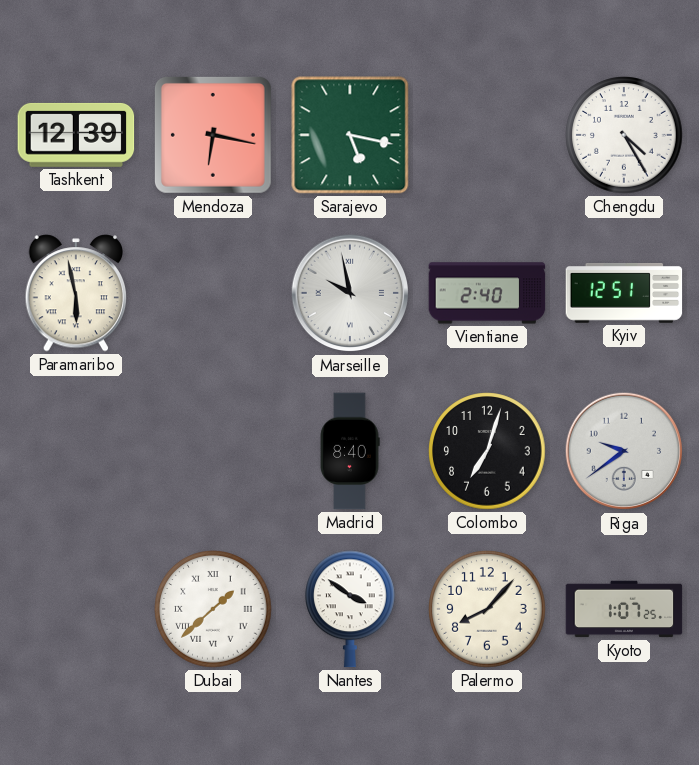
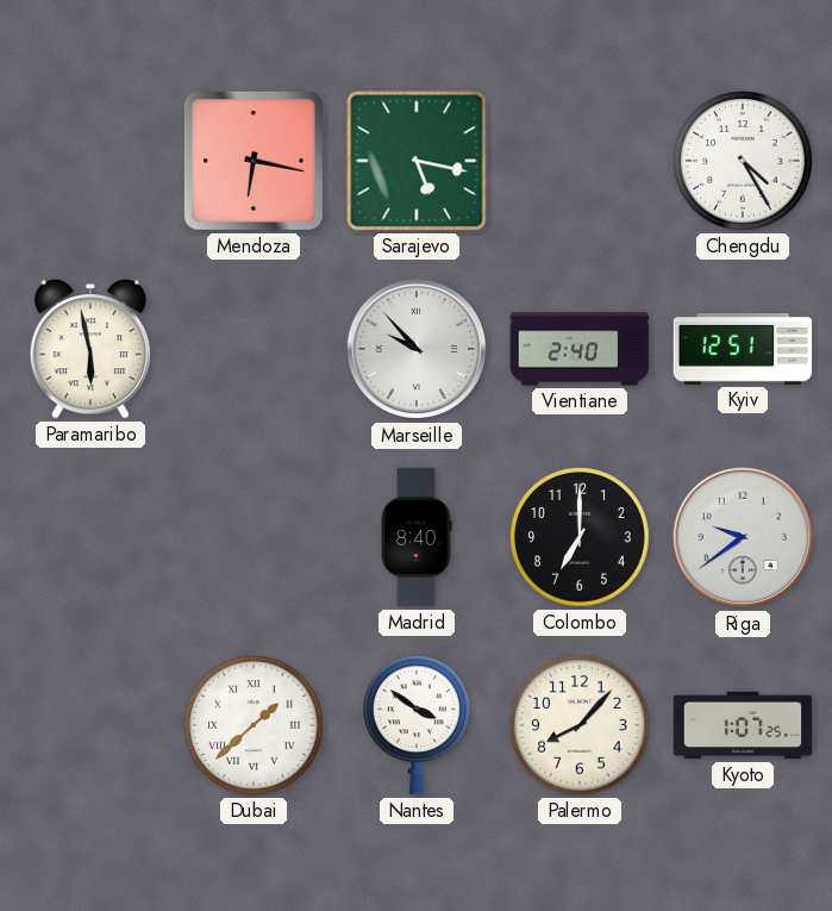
Tashkent: 12:39 -> none
Marseille: 9:58 -> 9:53
Colombo: 7:03 -> 7:00
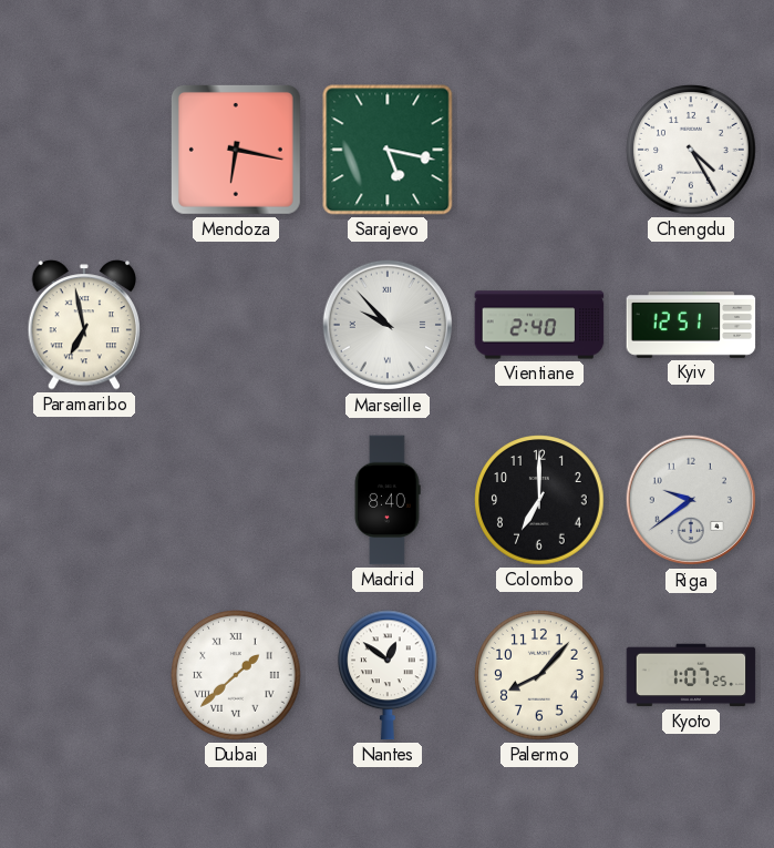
Paramaribo: 5:58 -> 6:58
Nantes: 3:51 -> 12:51
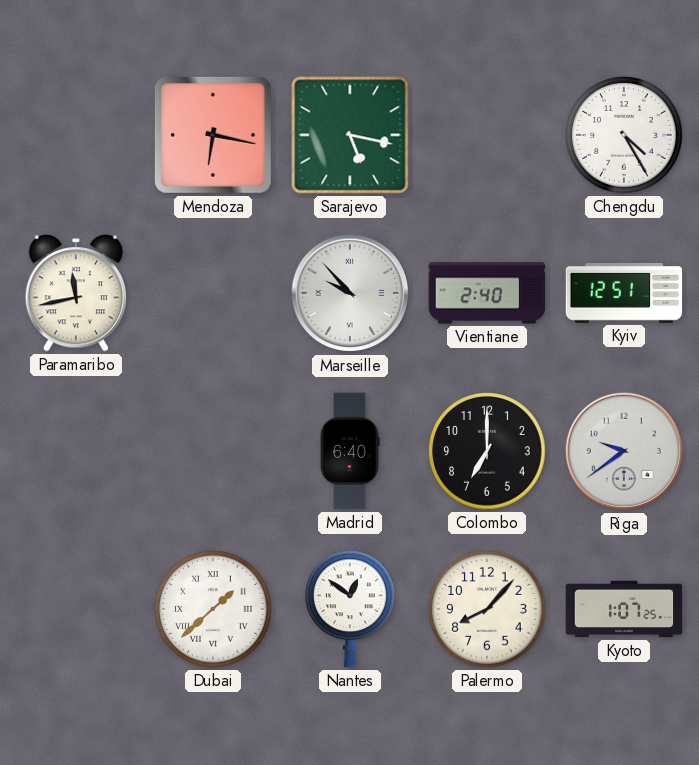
Paramaribo: 6:58 -> 11:43
Madrid: 8:40 -> 6:40
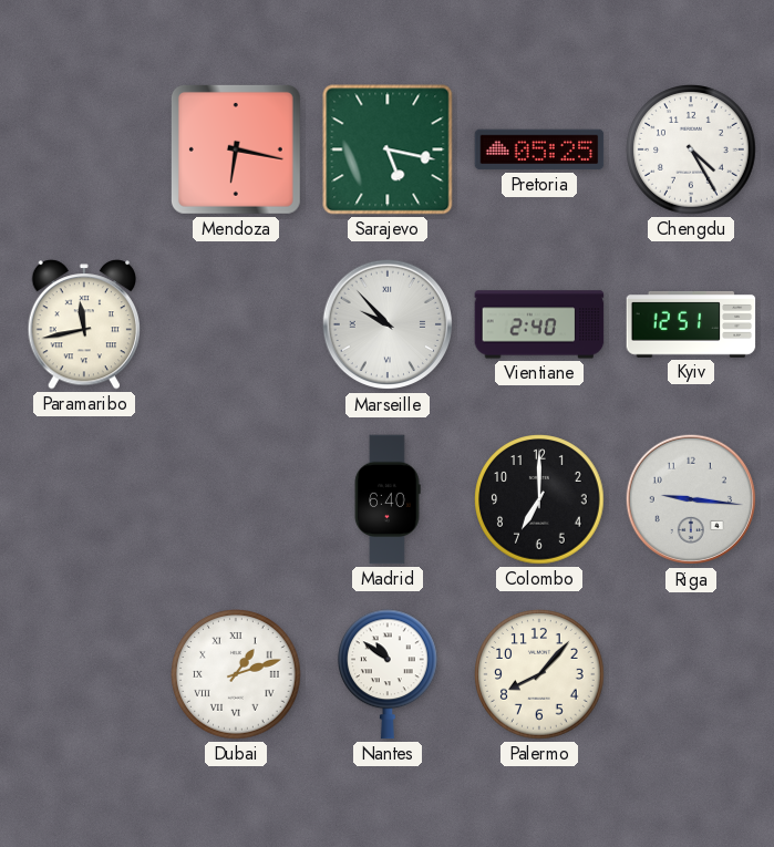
Pretoria: none -> 05:25
Riga: 9:39 -> 9:16
Dubai: 1:38 -> 1:12
Nantes: 12:51 -> 10:51
Kyoto: 1:07 -> none
